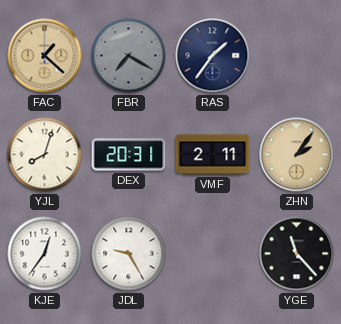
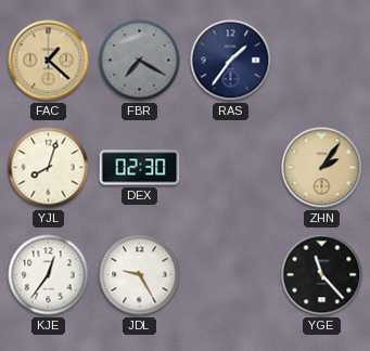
DEX: 20:31 -> 02:30
VMF: 2:11 -> none
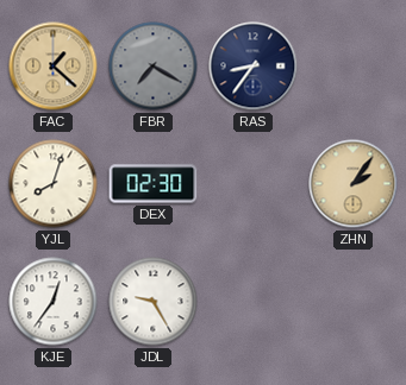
RAS: 1:36 -> 8:36
YGE: 11:23 -> none
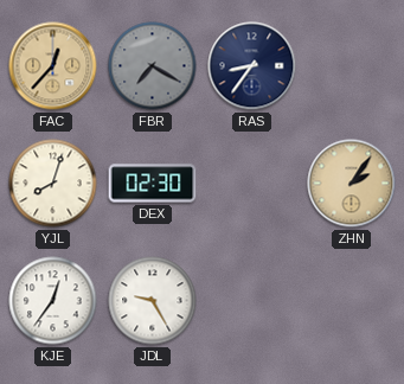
FAC: 1:22 -> 12:37
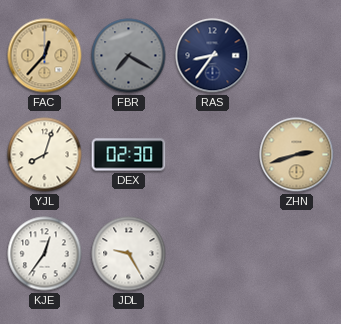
ZHN: 2:06 -> 2:42
